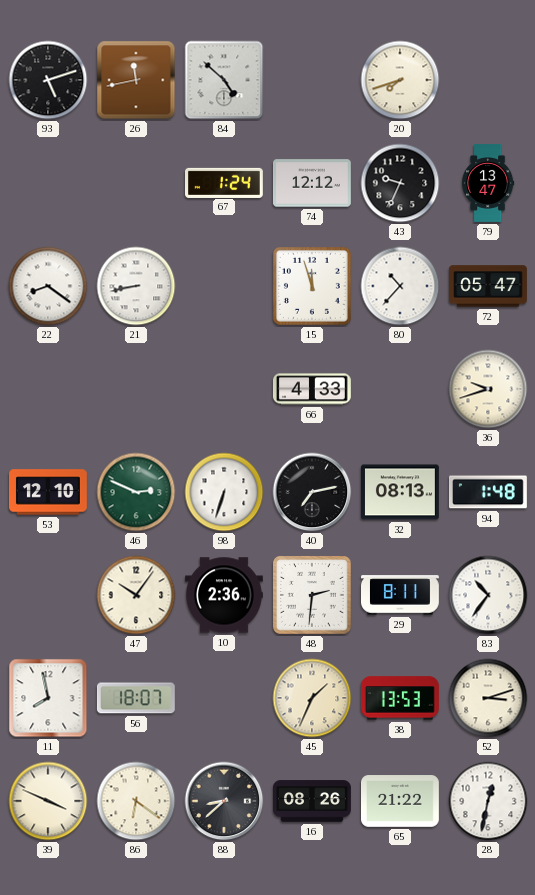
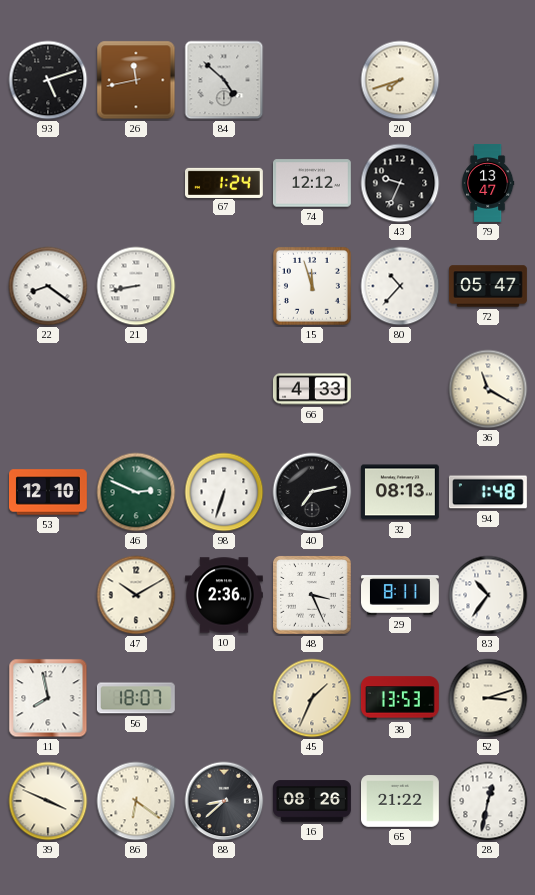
36: 9:42 -> 11:20
47: 10:06 -> 10:10
48: 2:31 -> 3:26
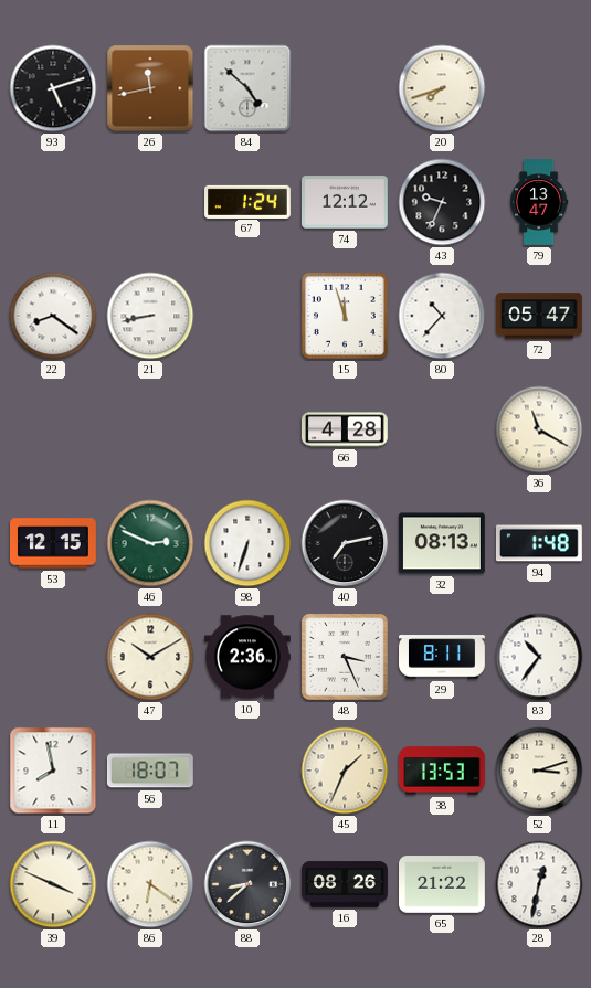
66: 4:33 -> 4:28
53: 12:10 -> 12:15
